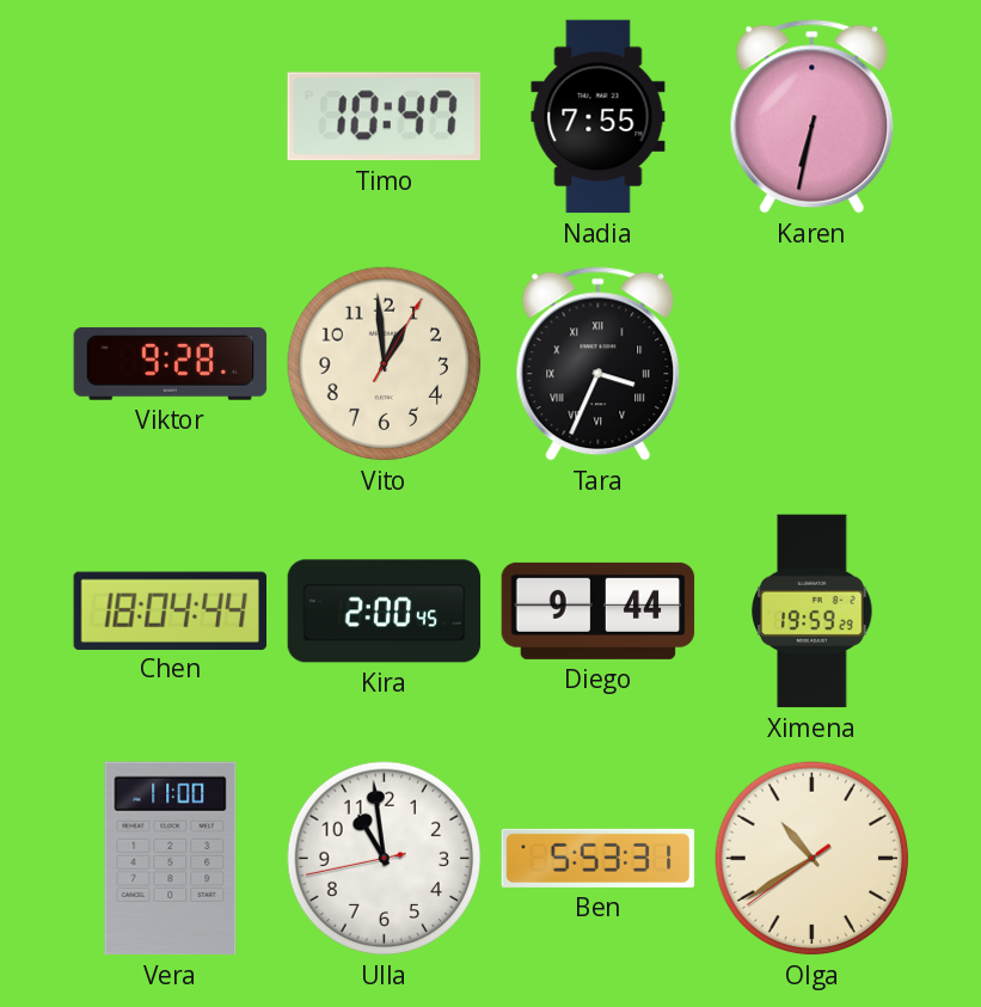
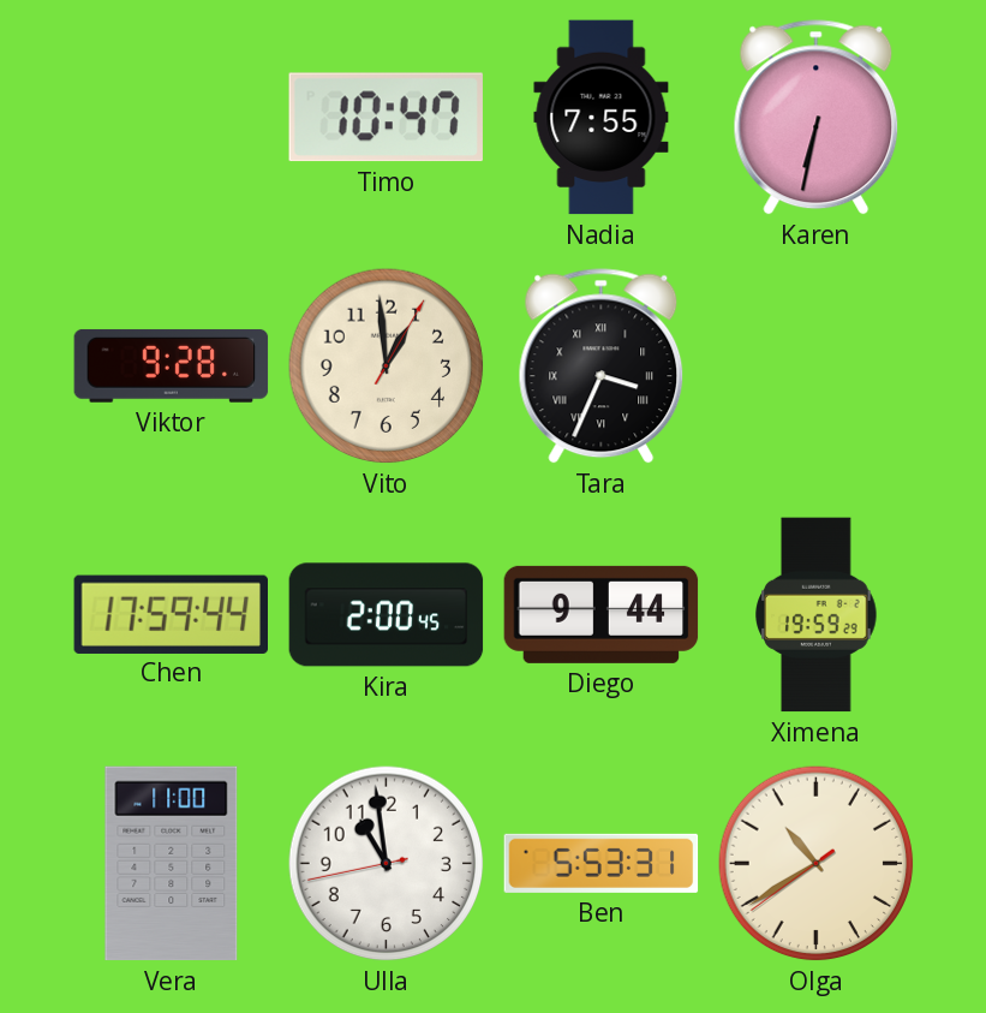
Chen: 18:04 -> 17:59
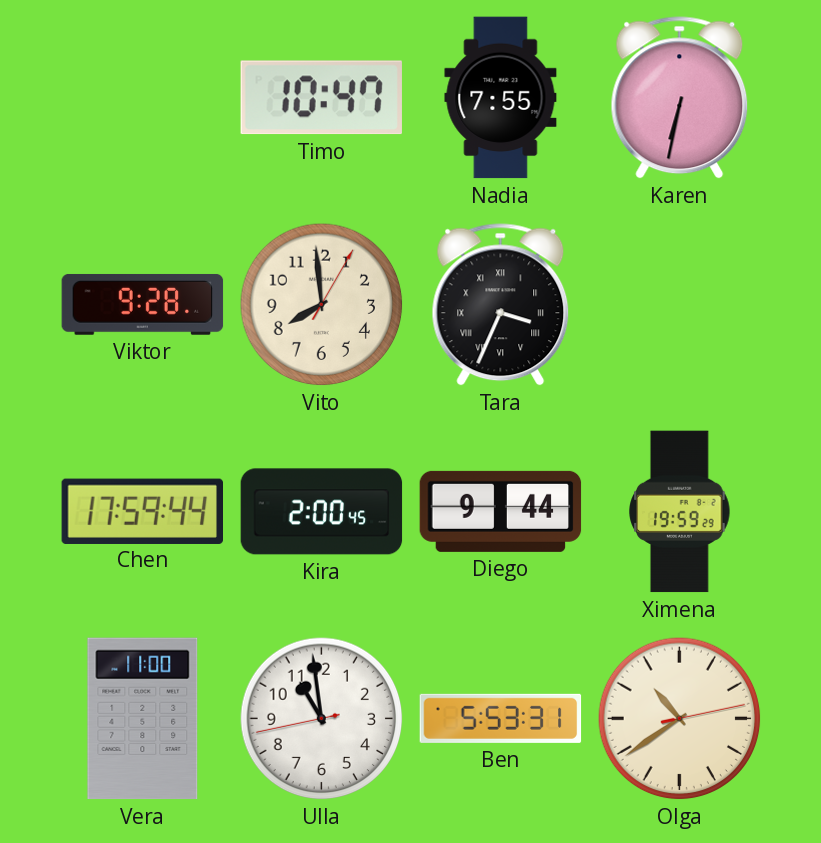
Vito: 12:59 -> 7:59
Olga: 10:39:39 -> 10:39:13
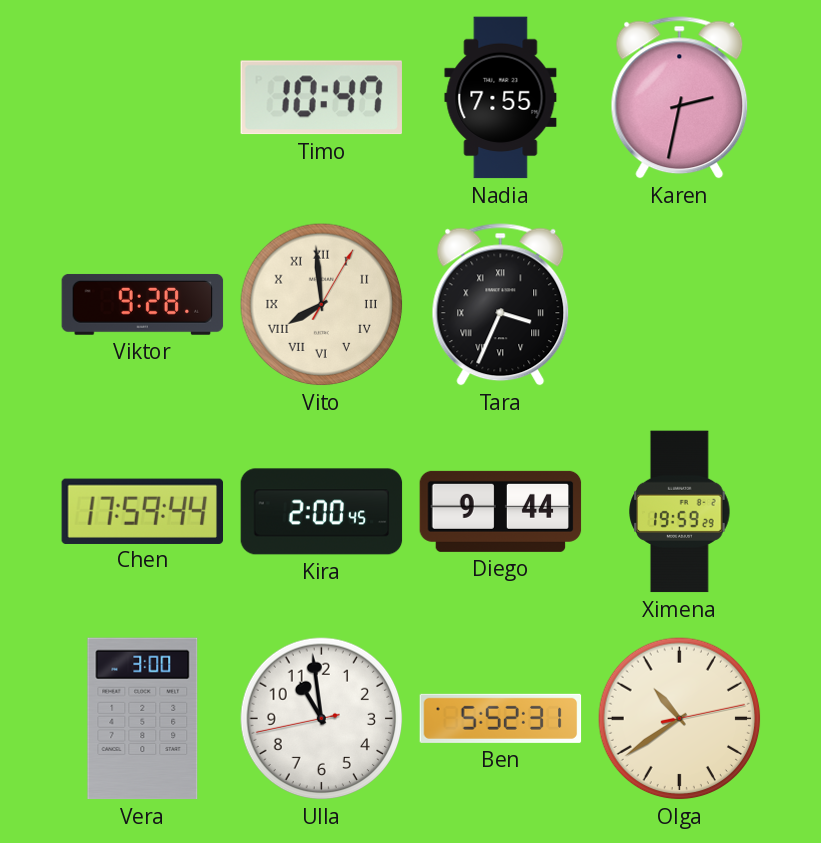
Karen: 6:32 -> 2:32
Vito numerals: Arabic -> Roman
Vera: 11:00 -> 3:00
Ben: 5:53 -> 5:52
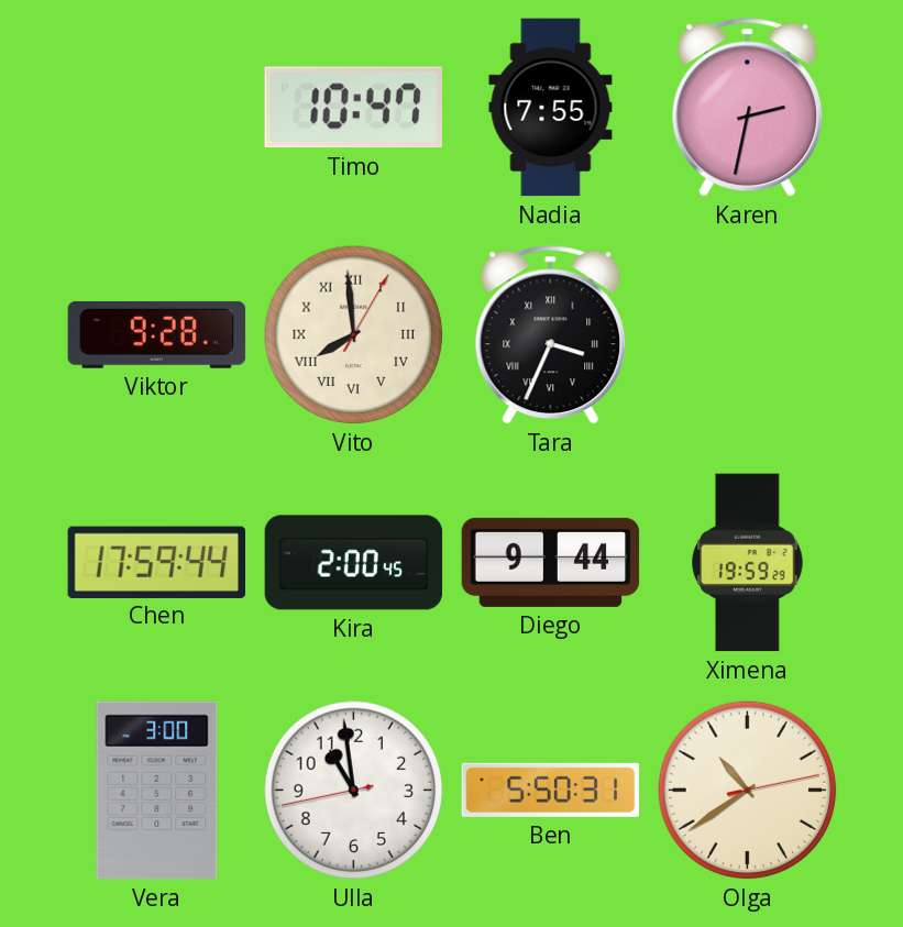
Ben: 5:52 -> 5:50
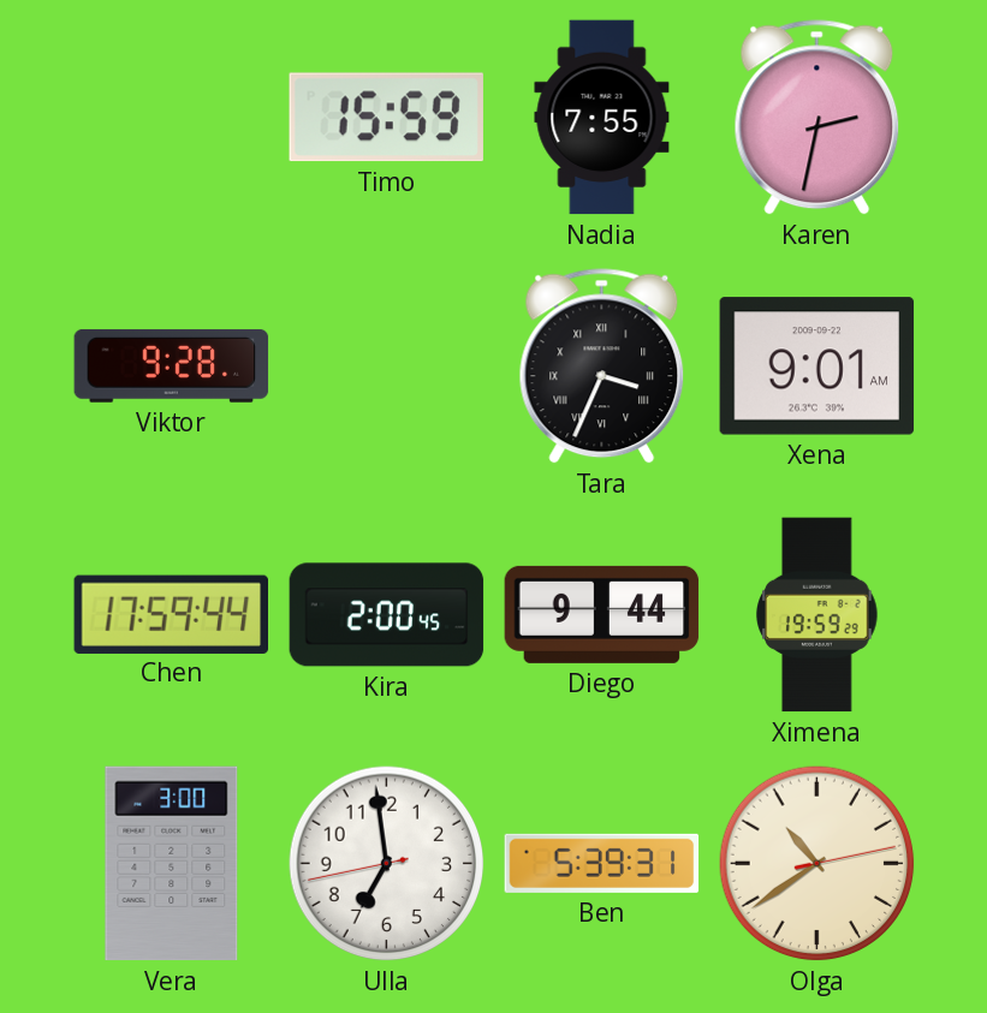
Timo: 10:47 -> 15:59
Vito: 7:59 -> none
Xena: none -> 9:01
Ulla: 10:58 -> 6:58
Ben: 5:50 -> 5:39
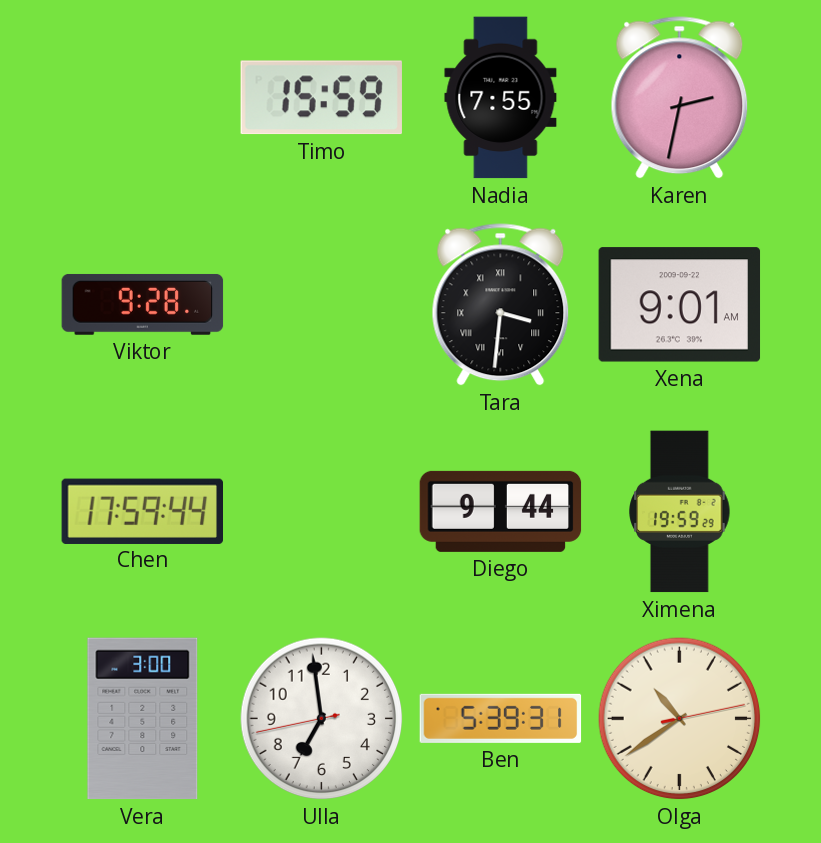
Tara: 3:34 -> 3:31
Kira: 2:00 -> none
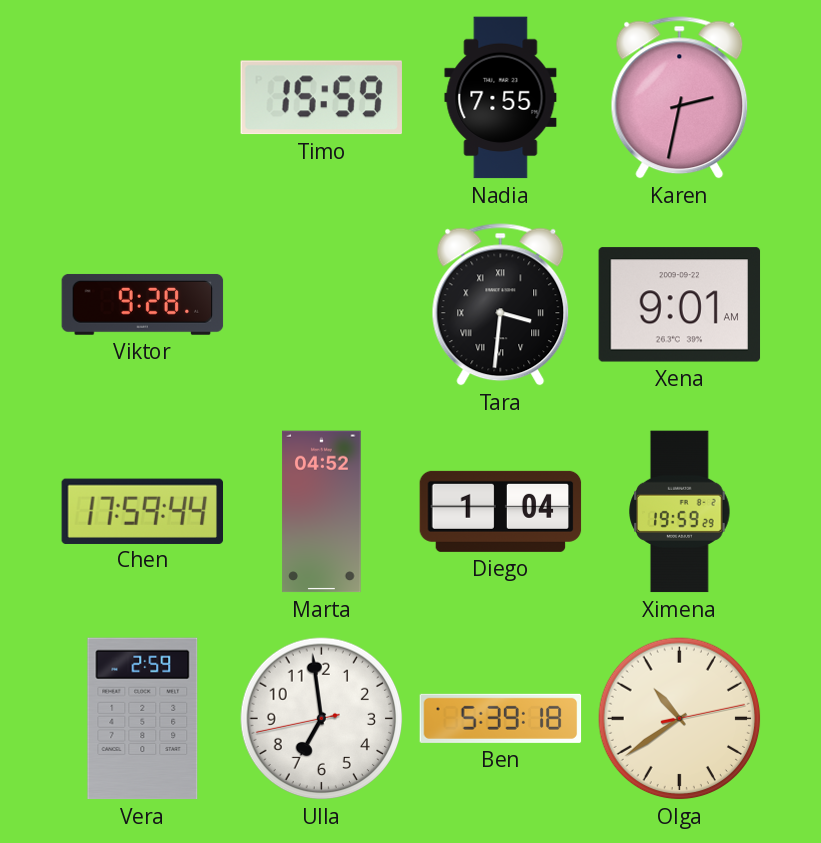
Marta: none -> 04:52
Diego: 9:44 -> 1:04
Vera: 3:00 -> 2:59
Ben: 5:39:31 -> 5:39:18
